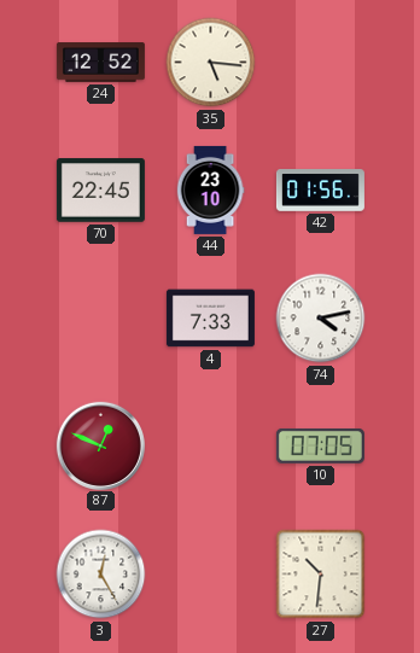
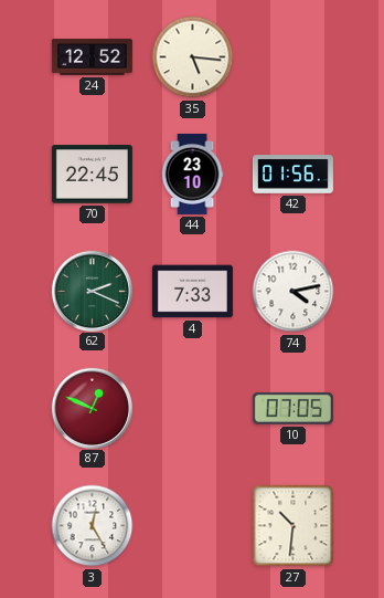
62: none -> 2:19
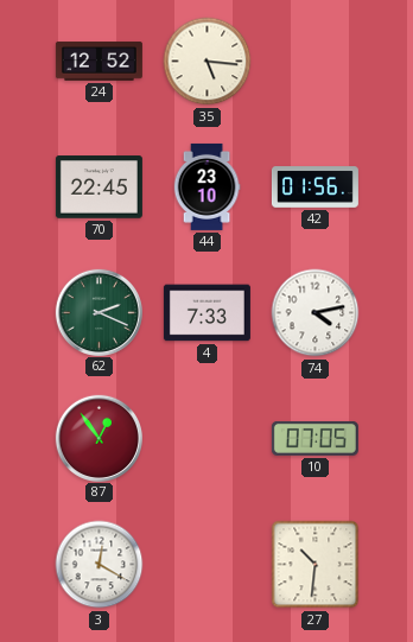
87: 12:49 -> 12:54
3: 12:25 -> 12:20
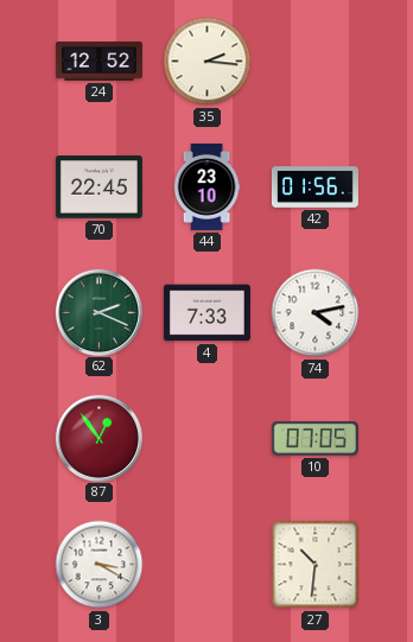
35: 5:16 -> 2:16
3: 12:20 -> 3:20
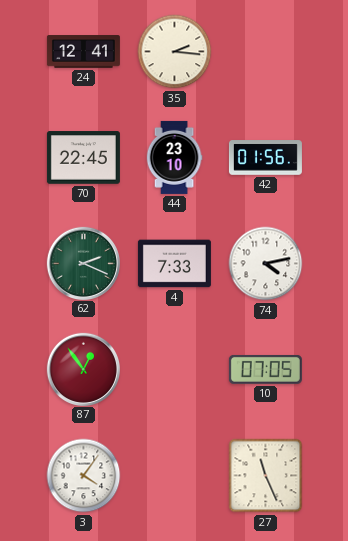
24: 12:52 -> 12:41
3: 3:20 -> 4:06
27: 10:31 -> 11:26
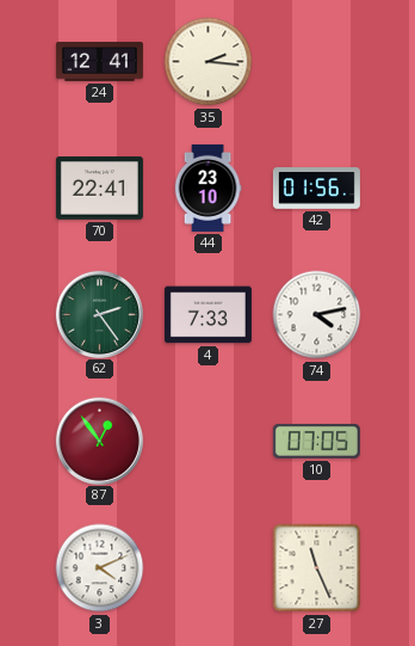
70: 22:45 -> 22:41
62: 2:19 -> 2:24
3: 4:06 -> 4:11
